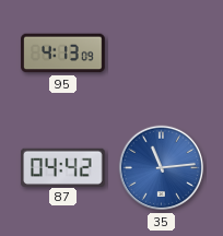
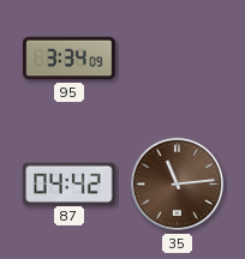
95: 4:13 -> 3:34
35 dial: blue -> brown
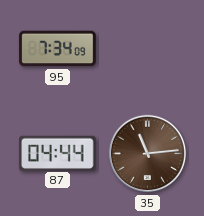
95: 3:34 -> 7:34
87: 04:42 -> 04:44
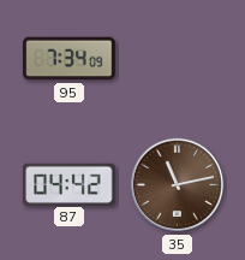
87: 04:44 -> 04:42
35: 11:14 -> 11:13
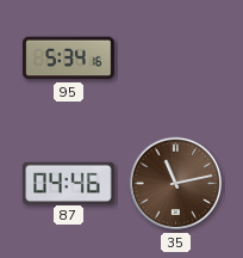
95: 7:34 -> 5:34
87: 04:42 -> 04:46
